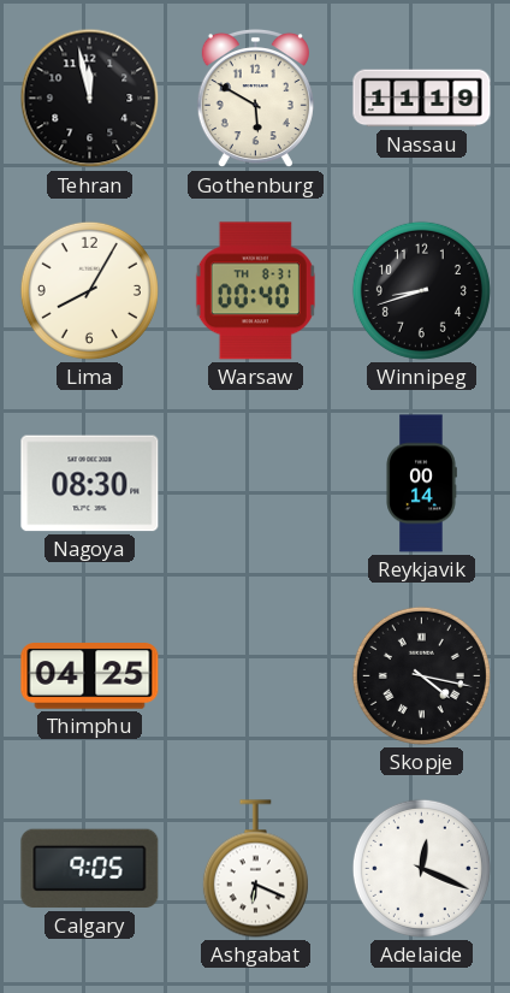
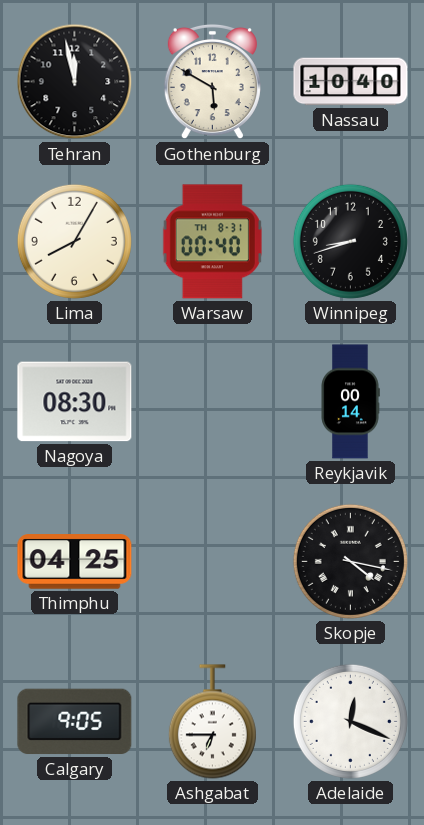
Nassau: 11:19 -> 10:40
Ashgabat: 6:19 -> 6:45
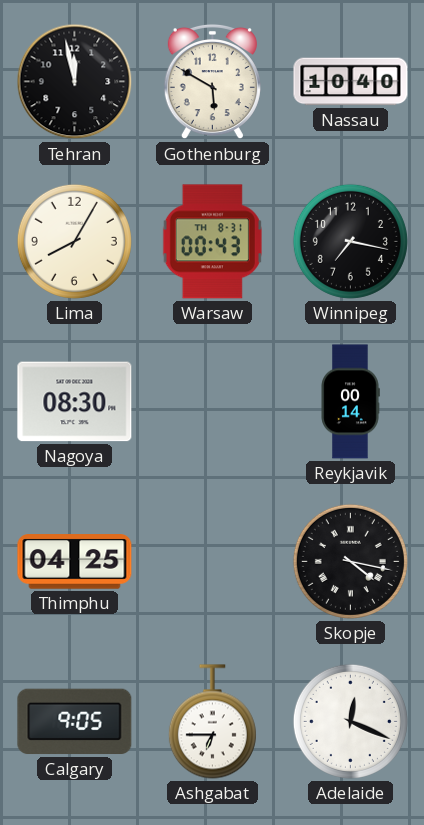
Warsaw: 00:40 -> 00:43
Winnipeg: 8:42 -> 7:17
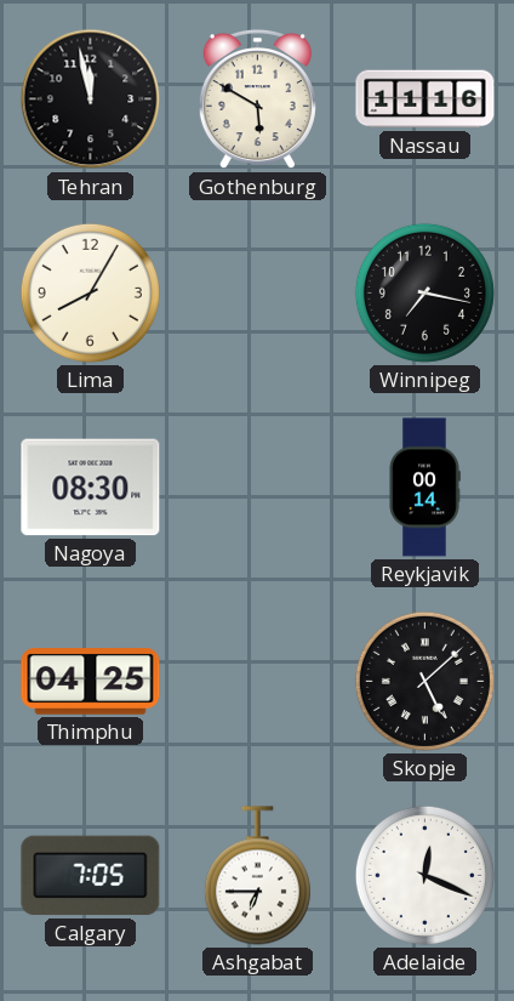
Nassau: 10:40 -> 11:16
Warsaw: 00:43 -> none
Skopje: 4:17 -> 5:08
Calgary: 9:05 -> 7:05
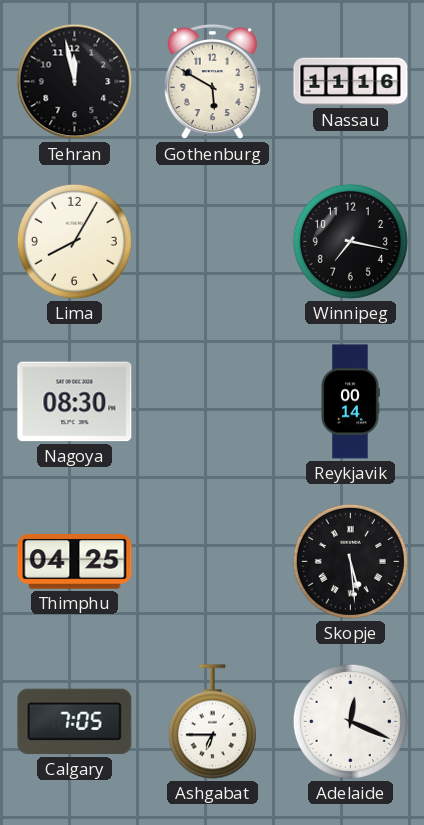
Skopje: 5:08 -> 5:29
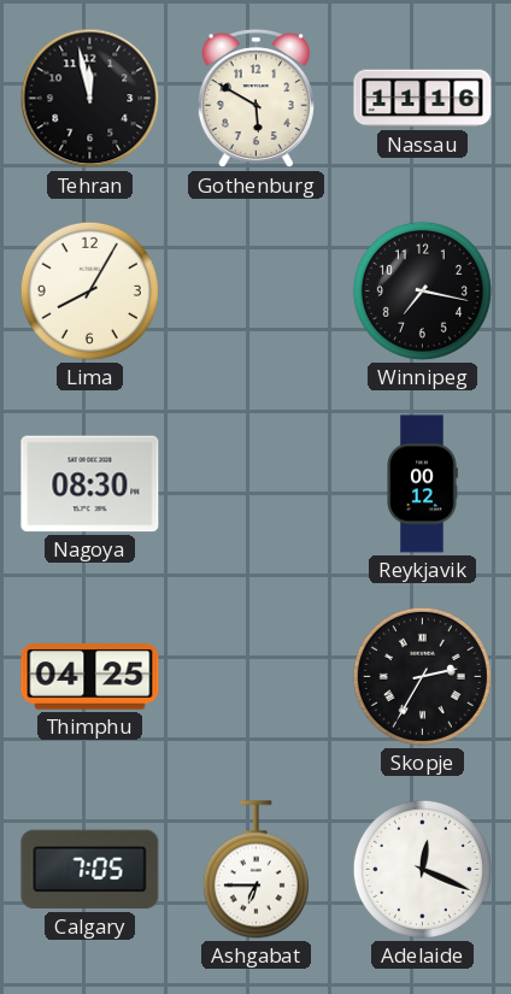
Reykjavik: 00:14 -> 00:12
Skopje: 5:29 -> 2:35
